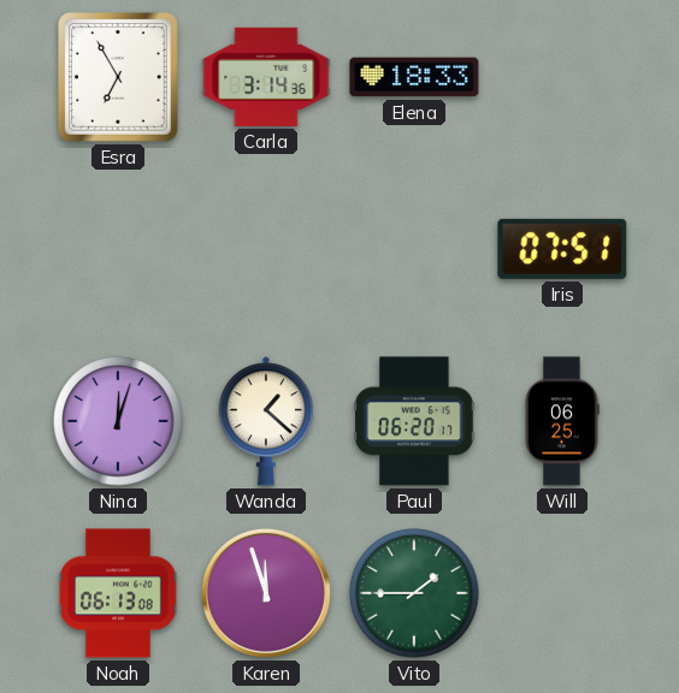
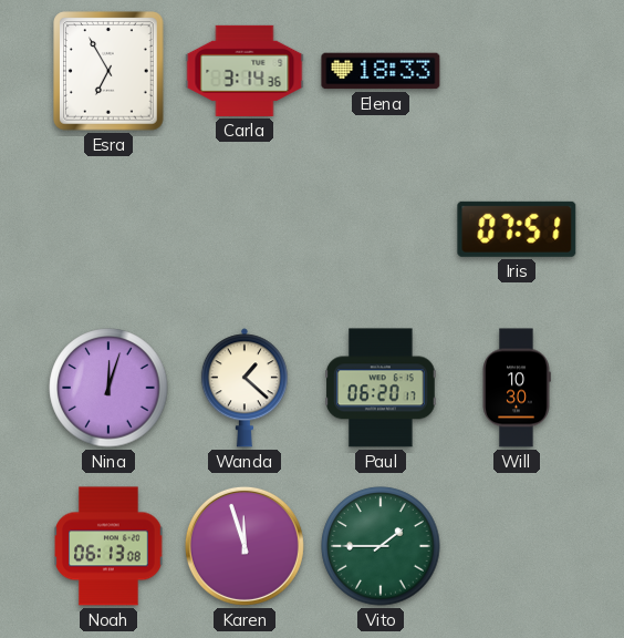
Will: 06:25 -> 10:30
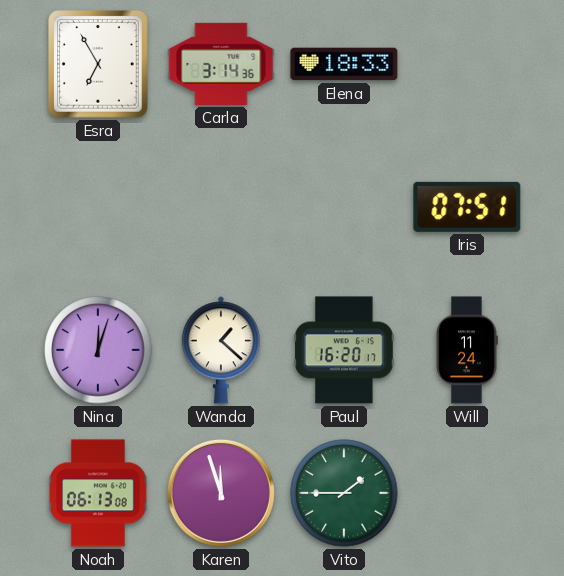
Paul: 06:20 -> 16:20
Will: 10:30 -> 11:24
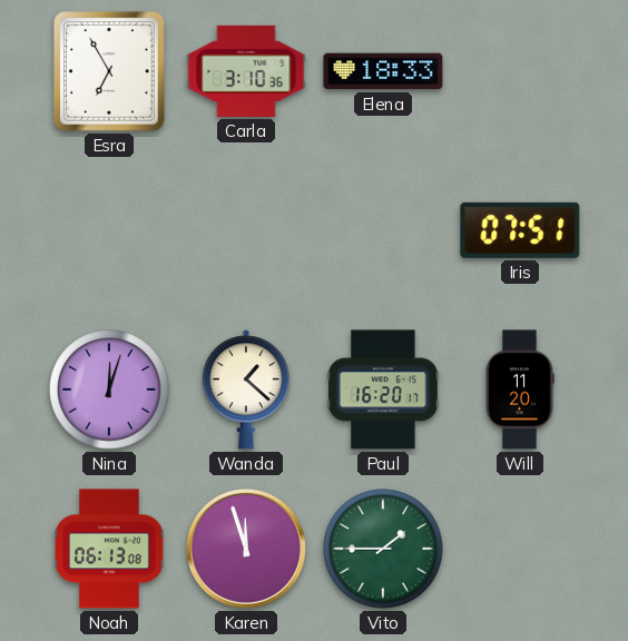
Carla: 3:14 -> 3:10
Will: 11:24 -> 11:20
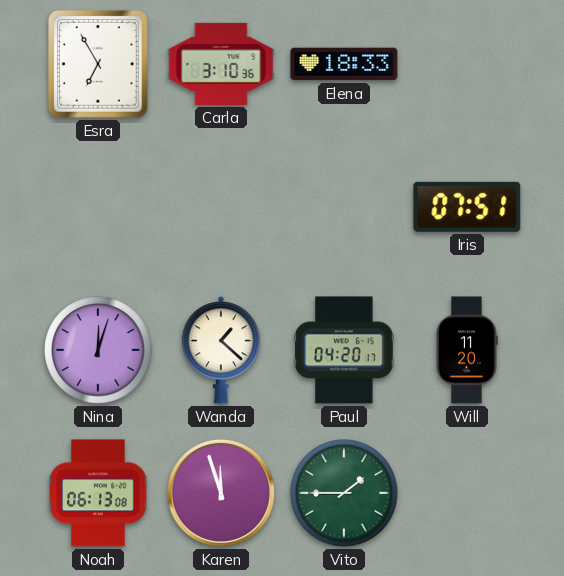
Paul: 16:20 -> 04:20
